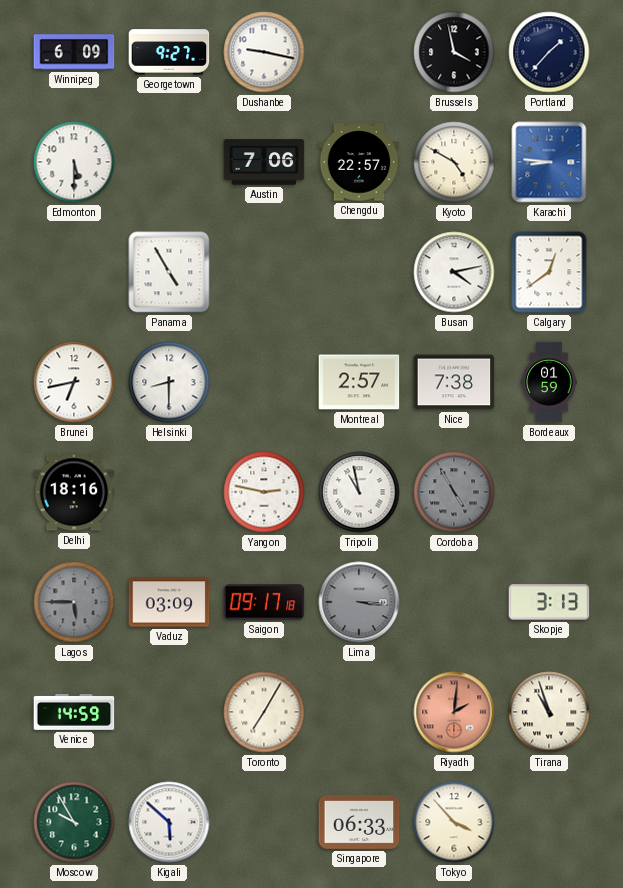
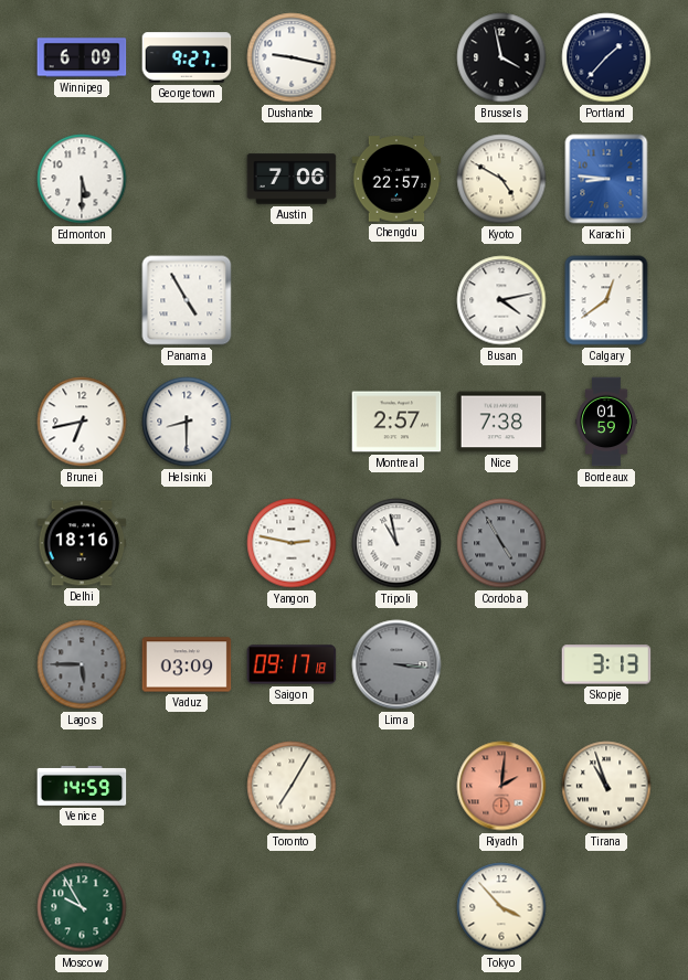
Kigali: 5:52 -> none
Singapore: 06:33 -> none
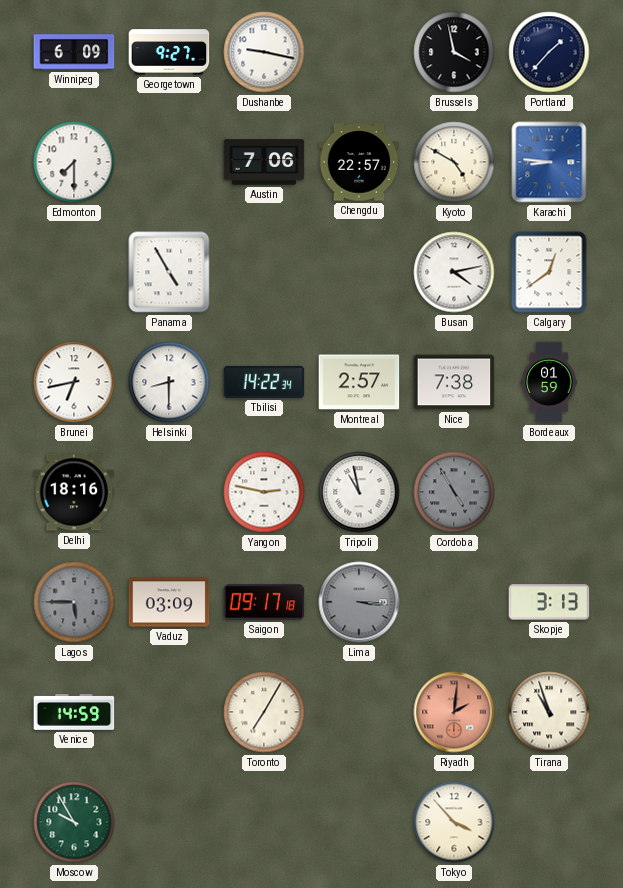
Edmonton: 5:30 -> 7:30
Tbilisi: none -> 14:22
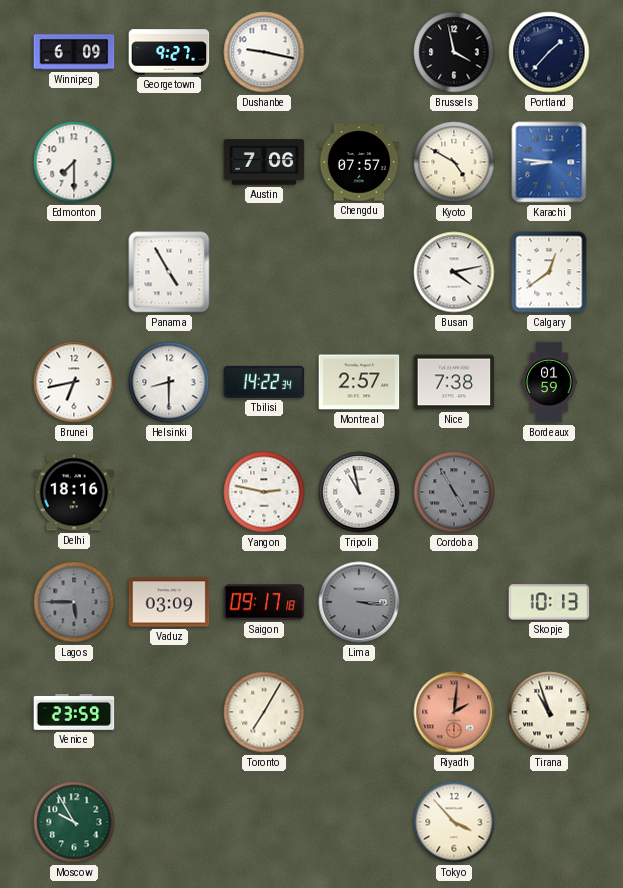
Chengdu: 22:57 -> 07:57
Skopje: 3:13 -> 10:13
Venice: 14:59 -> 23:59
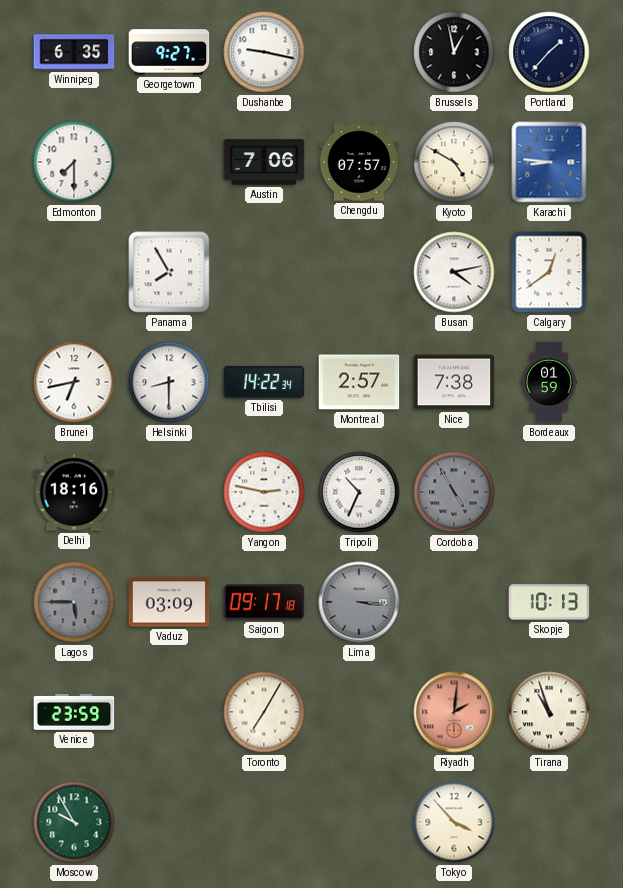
Winnipeg: 6:09 -> 6:35
Brussels: 3:58 -> 12:58
Panama: 4:55 -> 7:55
Tripoli: 10:58 -> 10:34
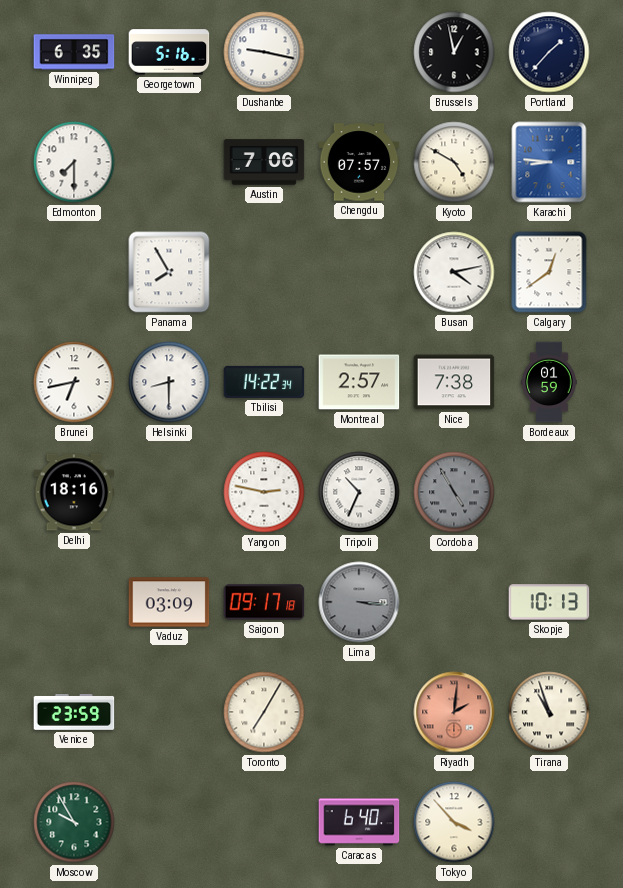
Georgetown: 9:27 -> 5:16
Lagos: 5:45 -> none
Caracas: none -> 6:40
